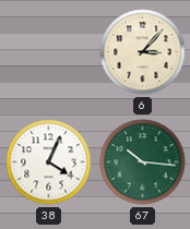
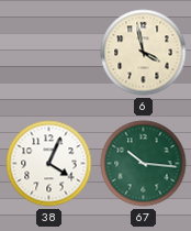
6: 3:07 -> 3:58
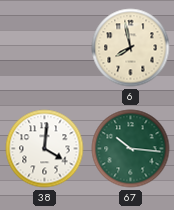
6: 3:58 -> 7:58
38: 4:04 -> 4:01
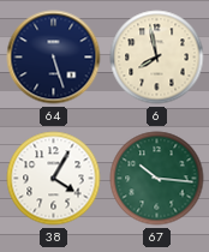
64: none -> 5:27
38: 4:01 -> 4:05
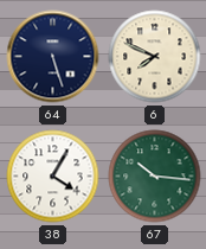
6: 7:58 -> 7:49
